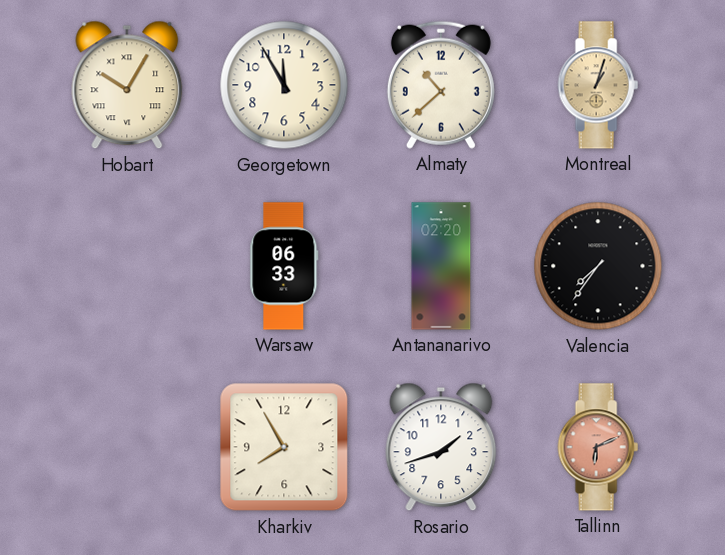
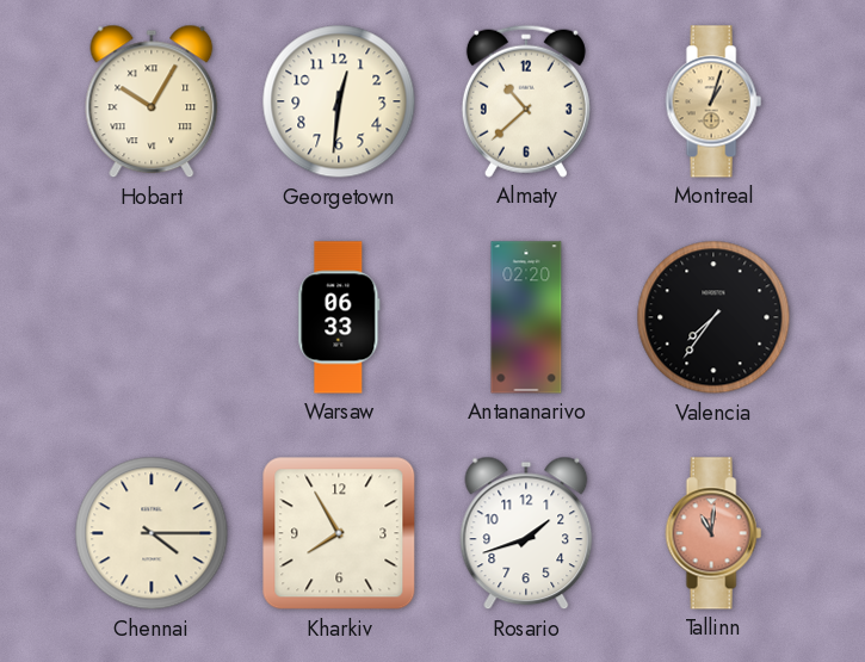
Georgetown: 11:55 -> 12:31
Chennai: none -> 4:15
Tallinn: 6:11 -> 11:01
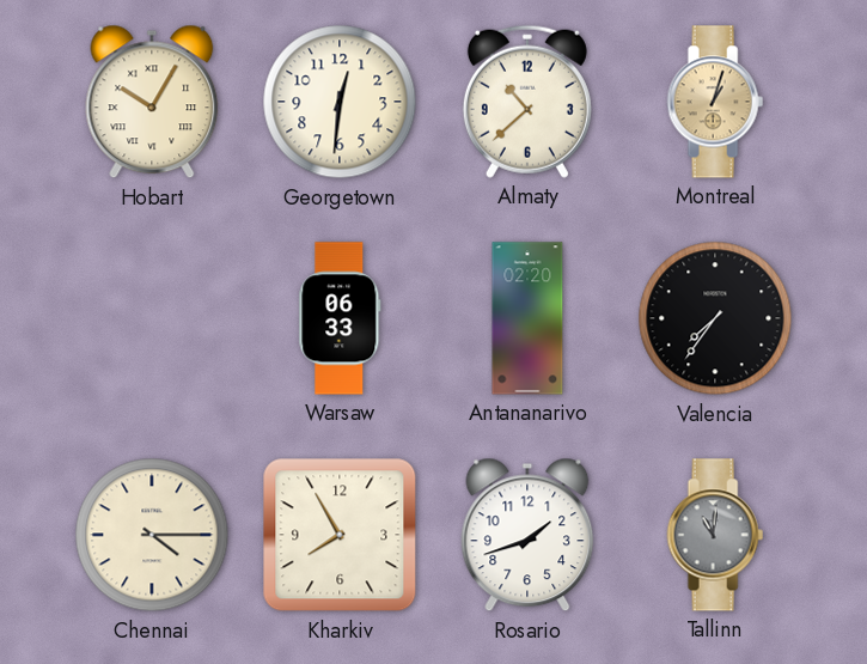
Tallinn dial: salmon -> grey
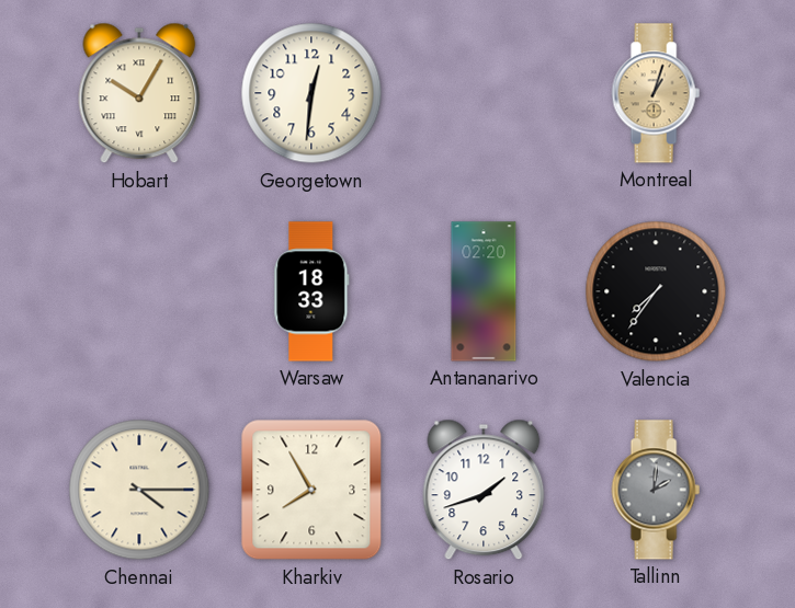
Almaty: 10:38 -> none
Warsaw: 06:33 -> 18:33
Tallinn: 11:01 -> 2:01
